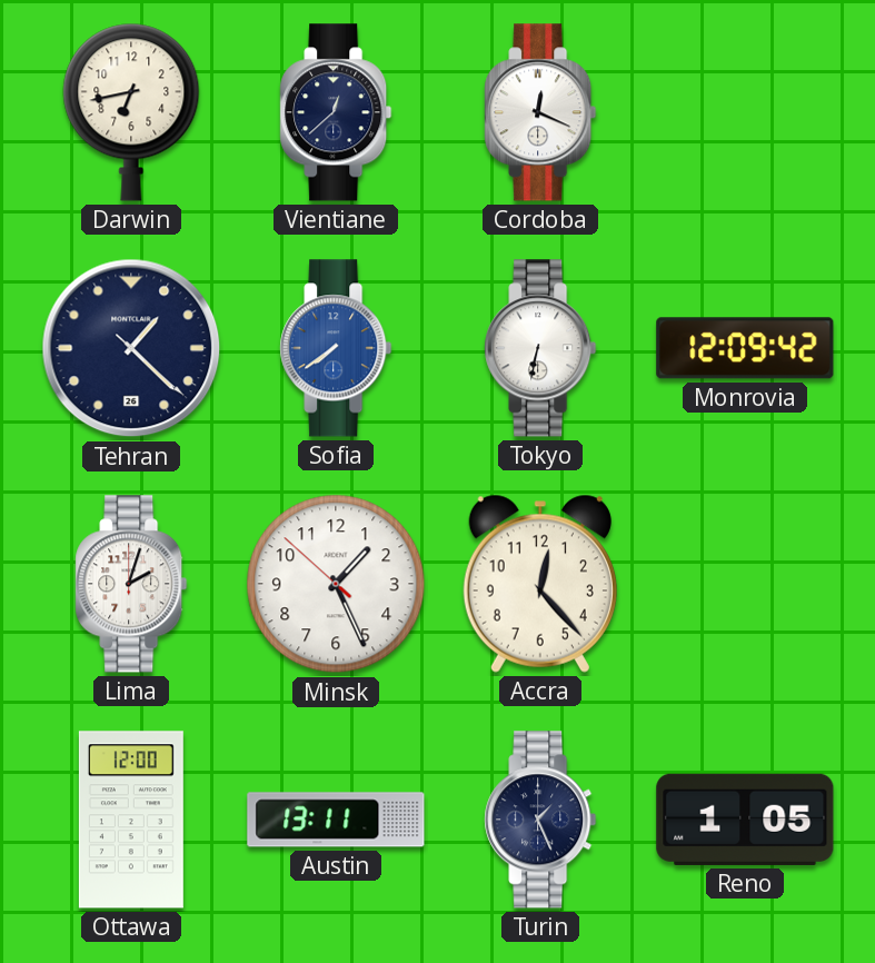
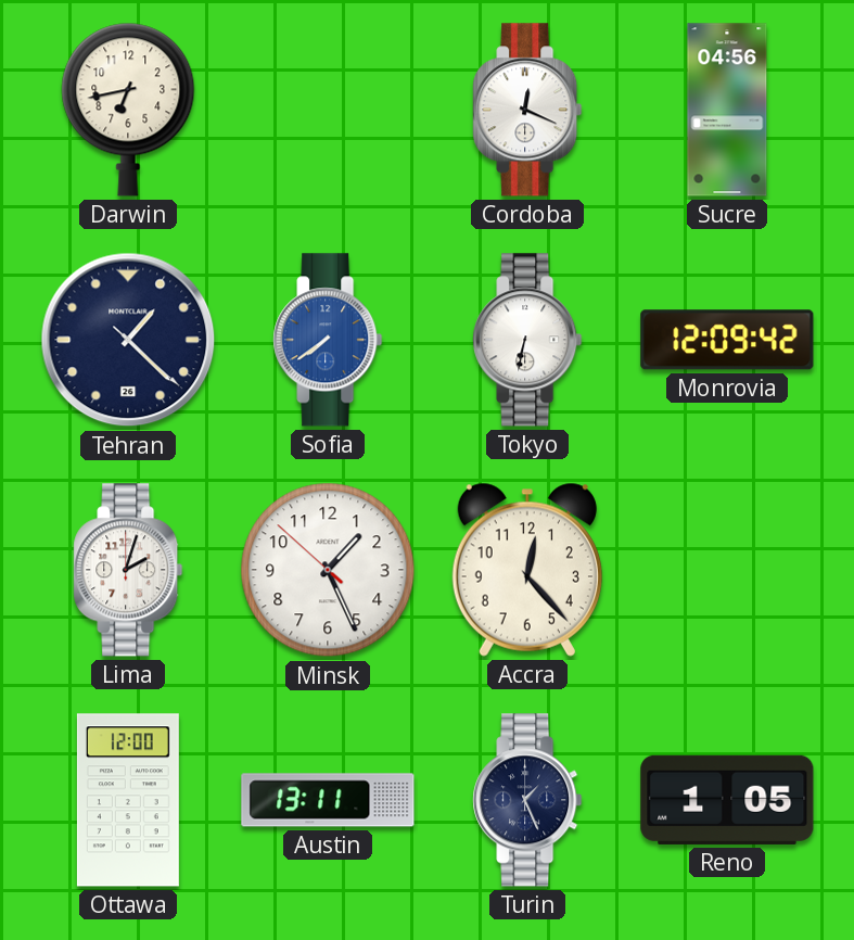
Vientiane: 12:38 -> none
Sucre: none -> 04:56
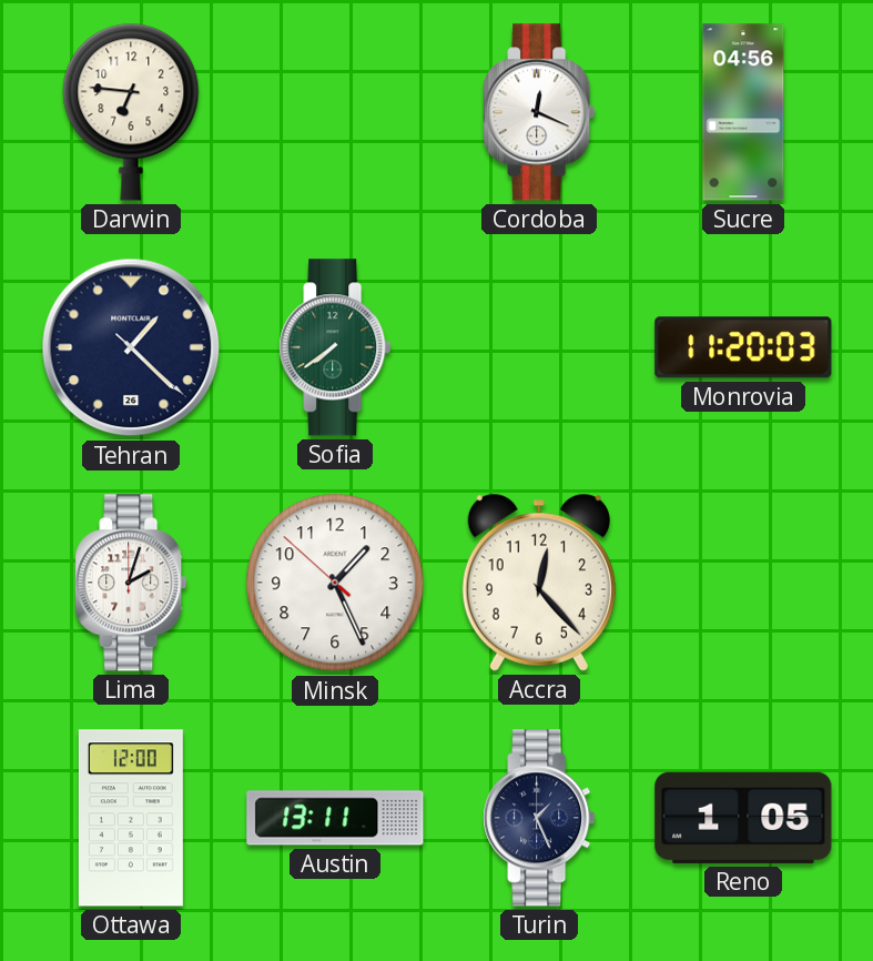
Darwin: 6:43 -> 6:46
Sofia dial: blue -> green
Tokyo: 6:32 -> none
Monrovia: 12:09 -> 11:20
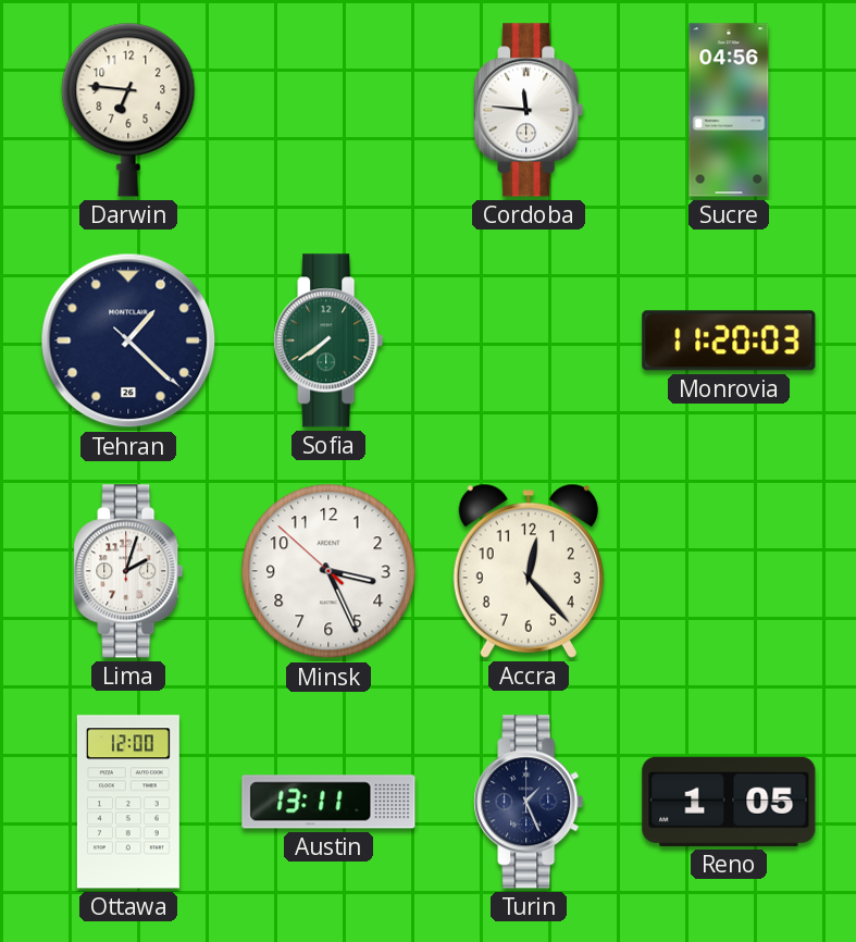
Cordoba: 12:19 -> 11:46
Minsk: 1:25 -> 3:25
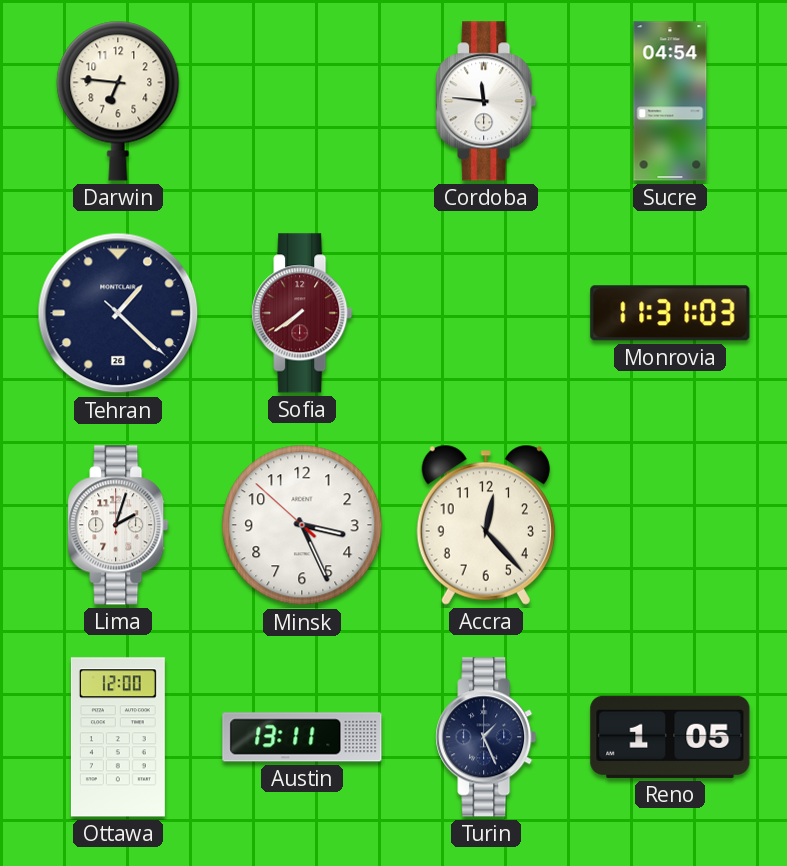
Sucre: 04:56 -> 04:54
Sofia dial: green -> burgundy
Monrovia: 11:20 -> 11:31
